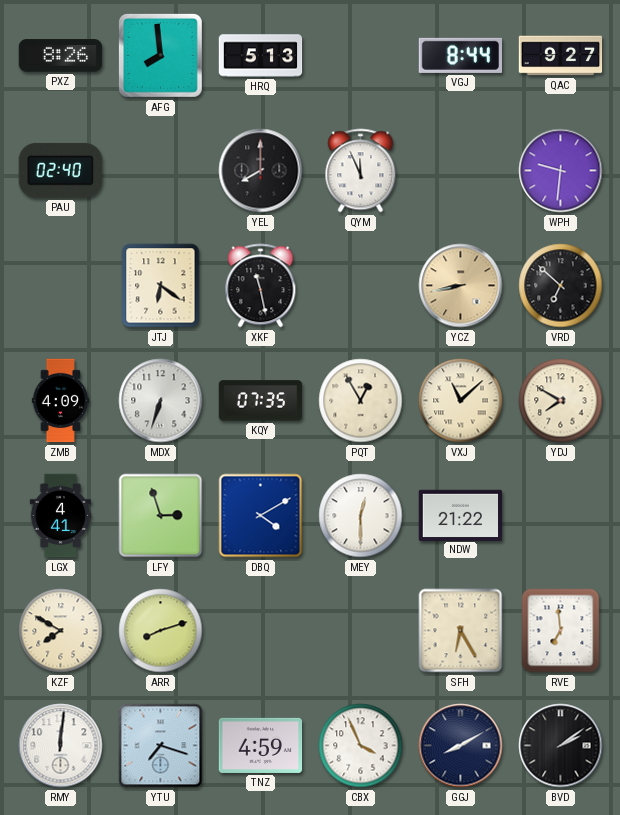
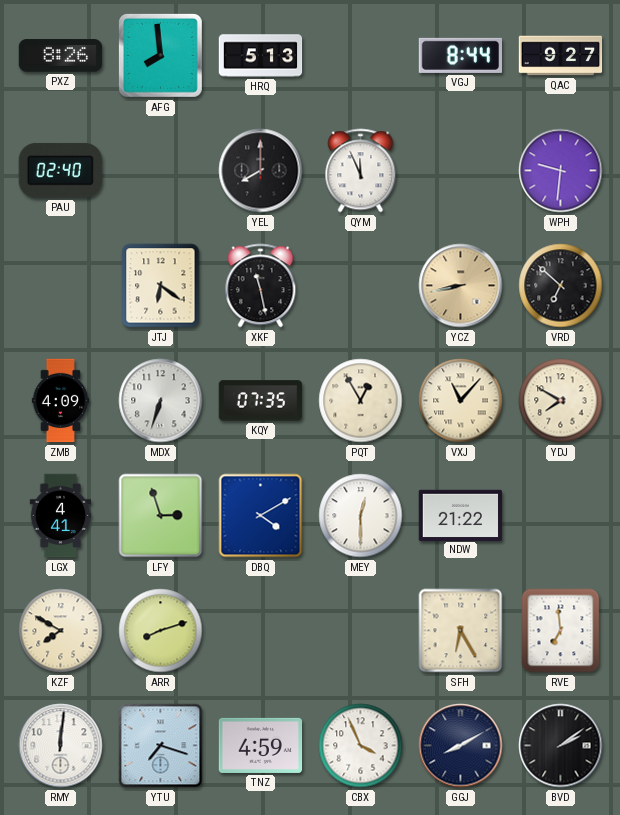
VXJ: 11:08 -> 11:07
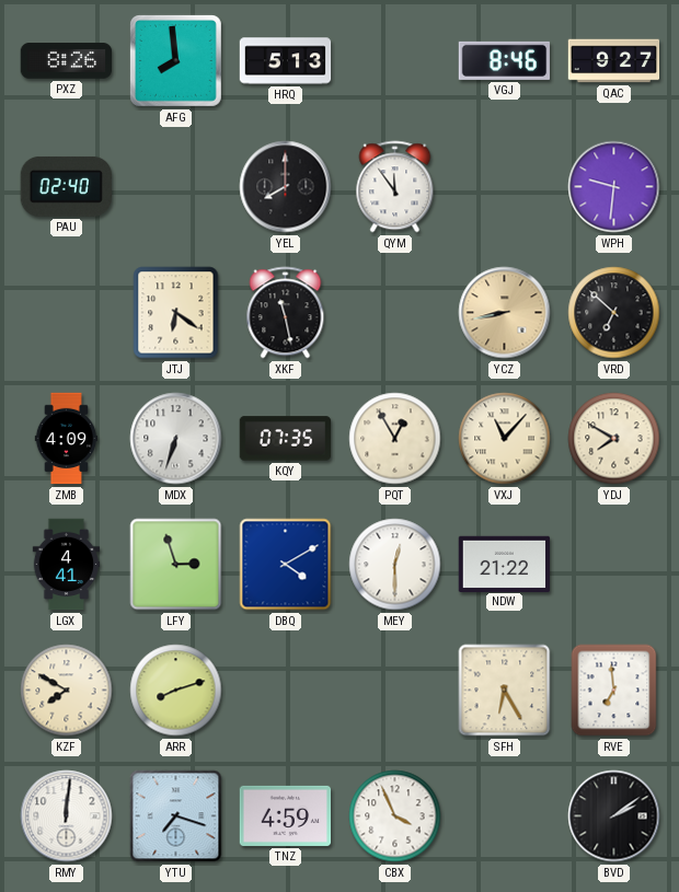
VGJ: 8:44 -> 8:46
QYM: 11:56 -> 11:54
GGJ: 8:10 -> none
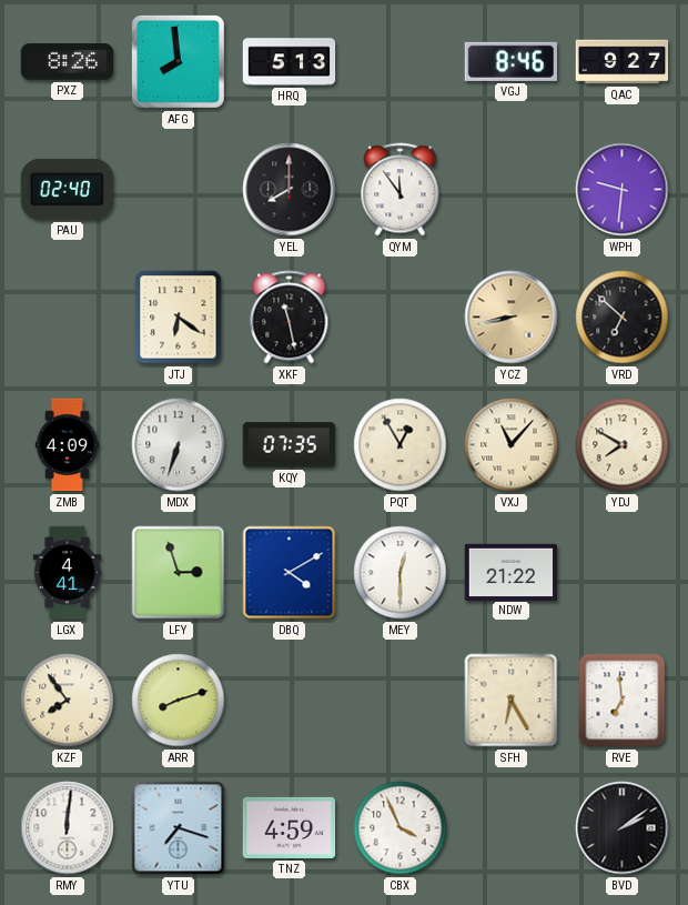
KZF: 7:50 -> 7:54
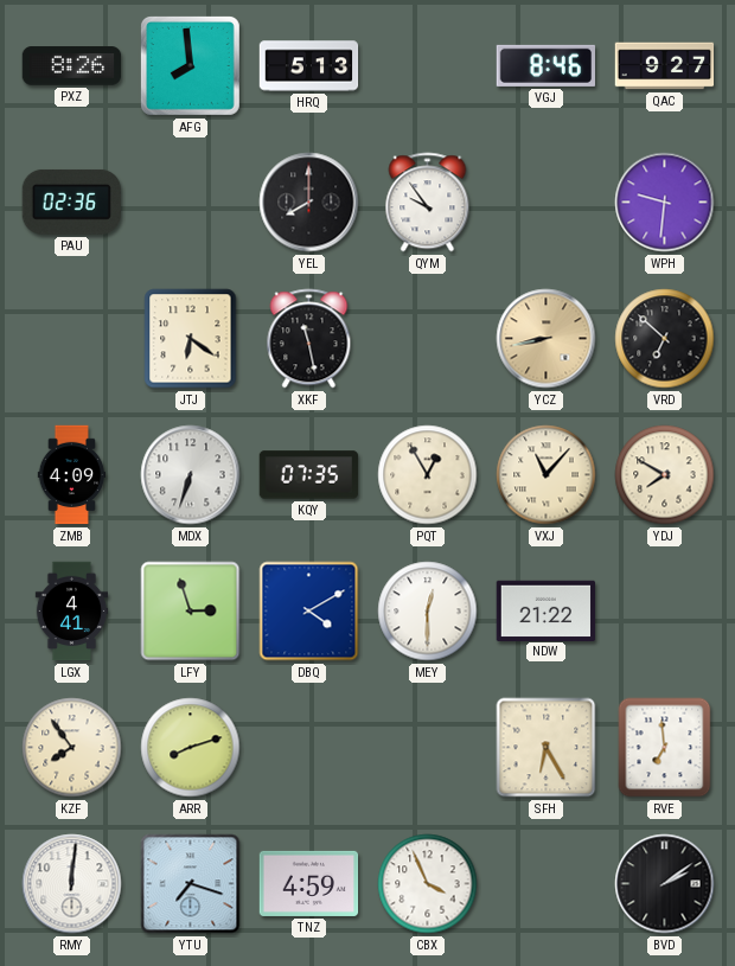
PAU: 02:40 -> 02:36
QYM: 11:54 -> 9:54
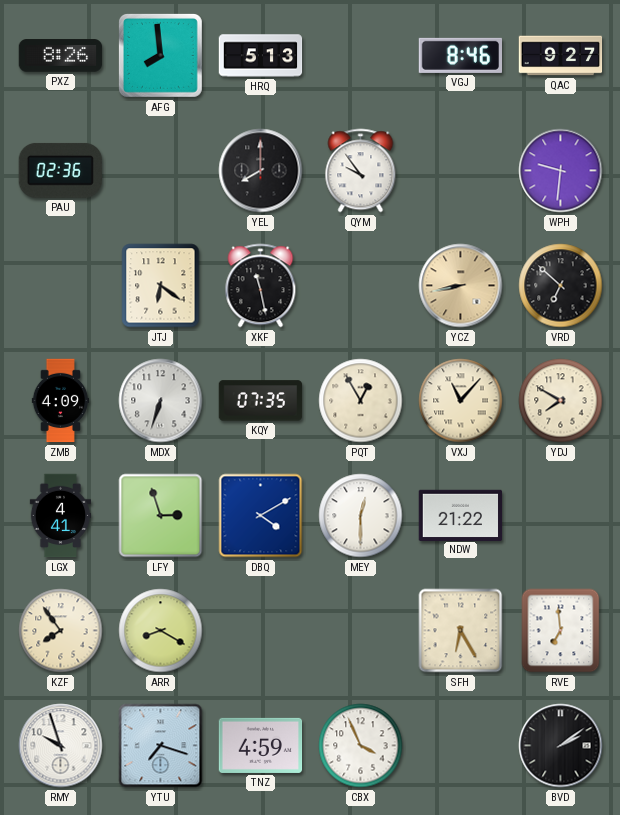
ARR: 8:12 -> 8:20
RMY: 12:01 -> 9:57
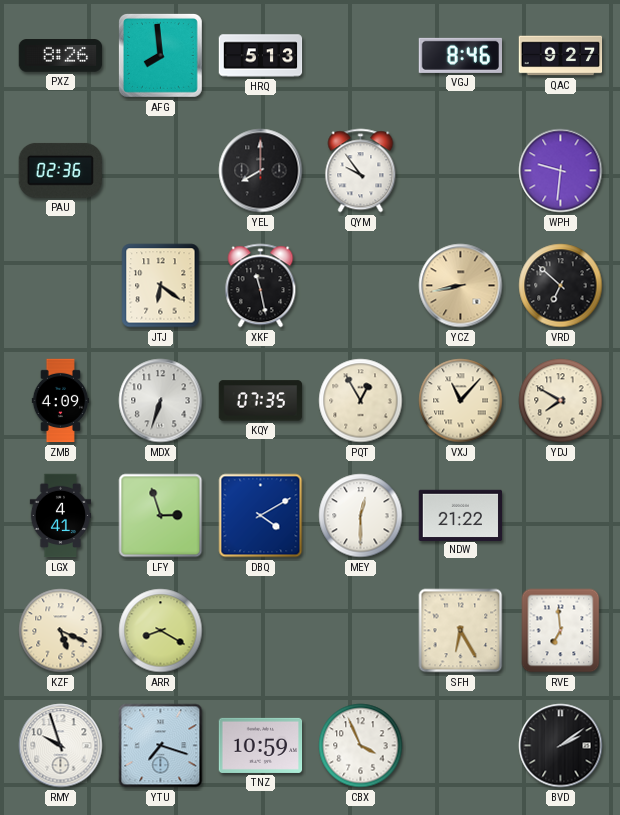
KZF: 7:54 -> 5:19
TNZ: 4:59 -> 10:59
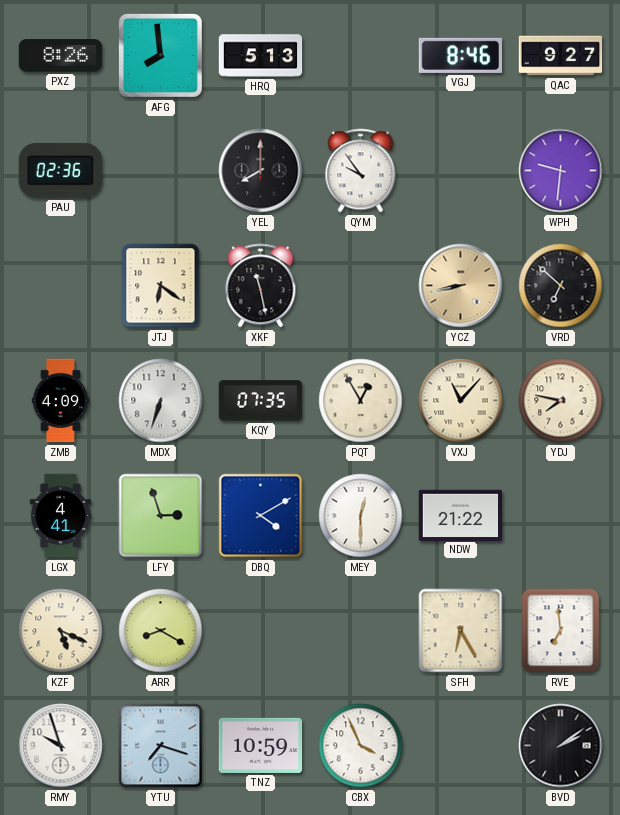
YDJ: 7:50 -> 7:47
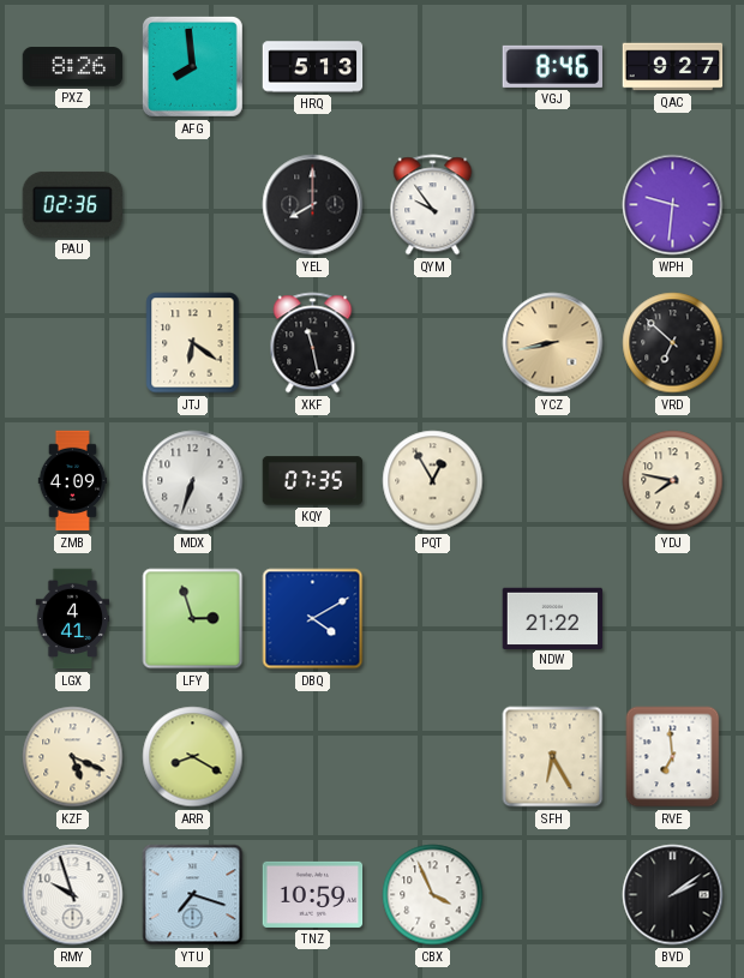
VXJ: 11:07 -> none
MEY: 12:30 -> none
